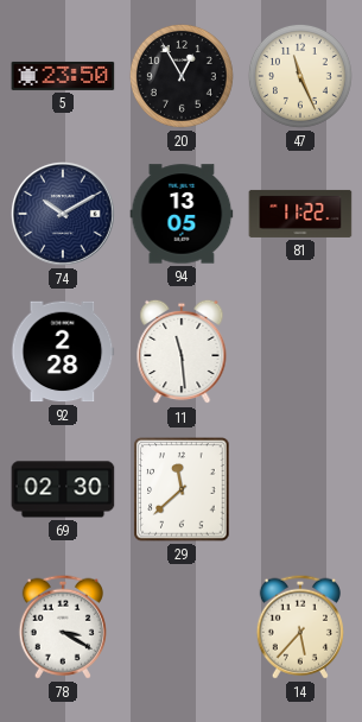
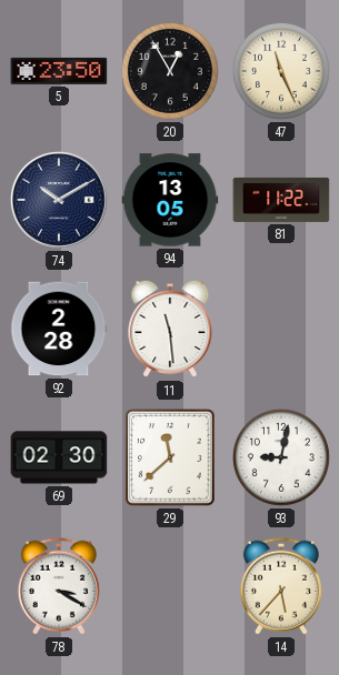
93: none -> 9:02
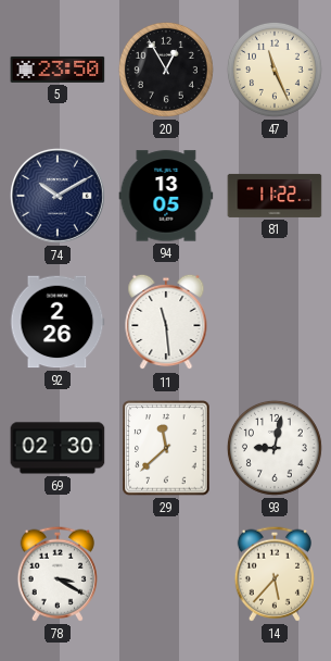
92: 2:28 -> 2:26
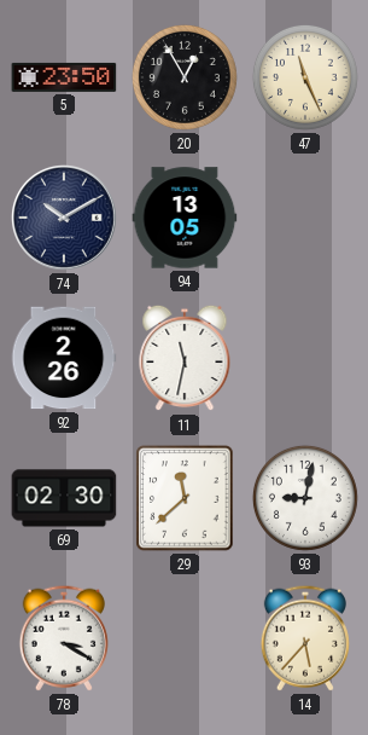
81: 11:22 -> none
11: 11:29 -> 11:32
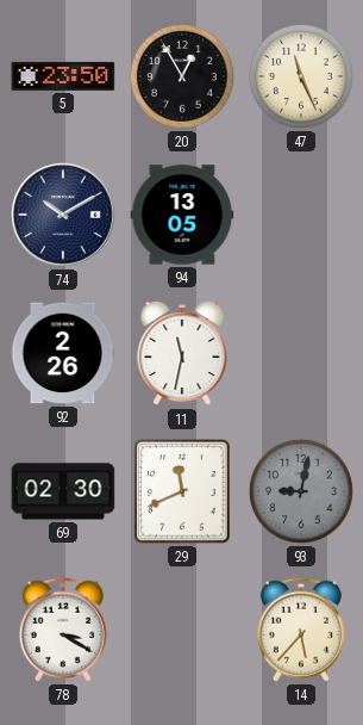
29: 11:38 -> 11:41
93 dial: white -> grey
